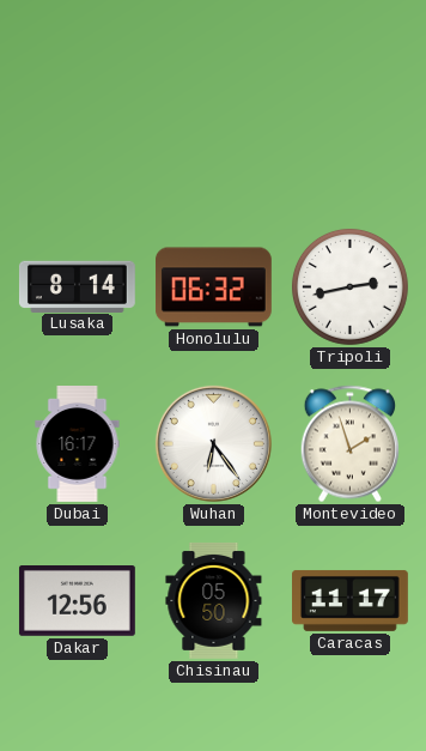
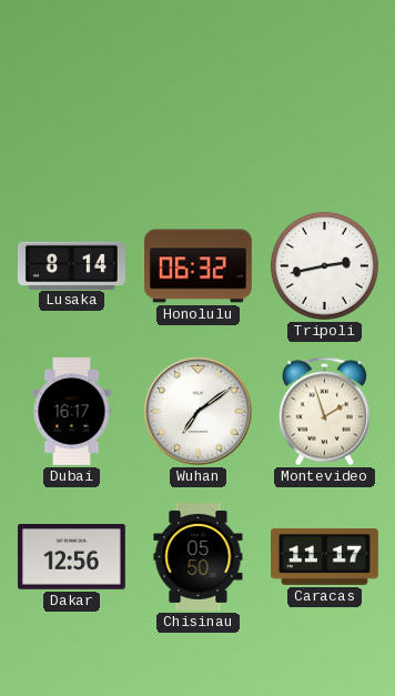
Wuhan: 6:24 -> 7:09
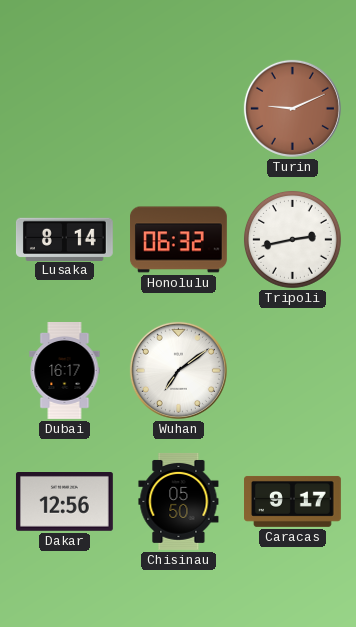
Turin: none -> 9:11
Montevideo: 1:57 -> none
Caracas: 11:17 -> 9:17
